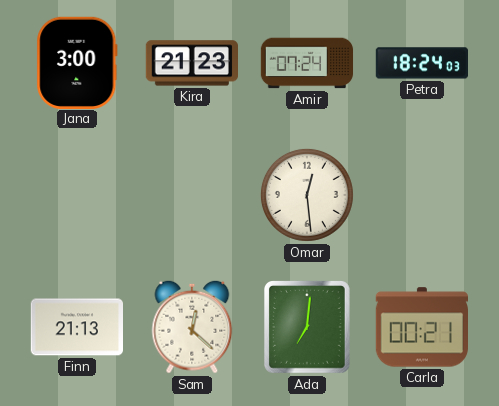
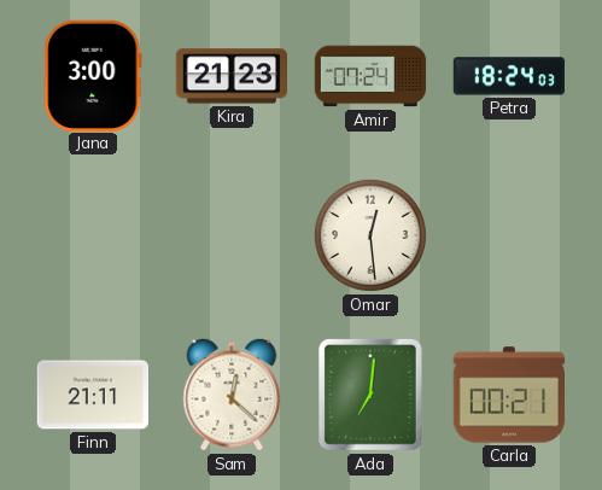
Finn: 21:13 -> 21:11
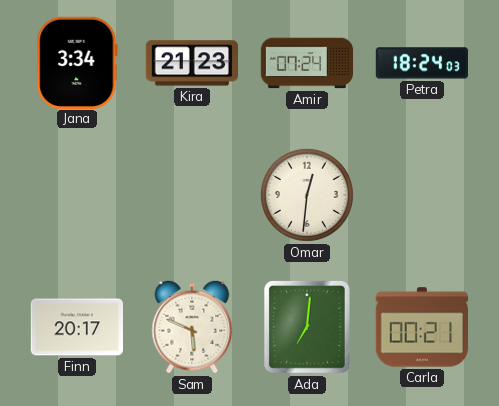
Jana: 3:00 -> 3:34
Omar: 12:29 -> 12:31
Finn: 21:11 -> 20:17
Sam: 12:22 -> 5:49
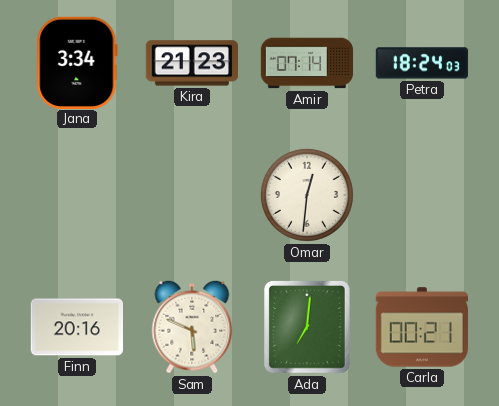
Amir: 07:24 -> 07:14
Finn: 20:17 -> 20:16
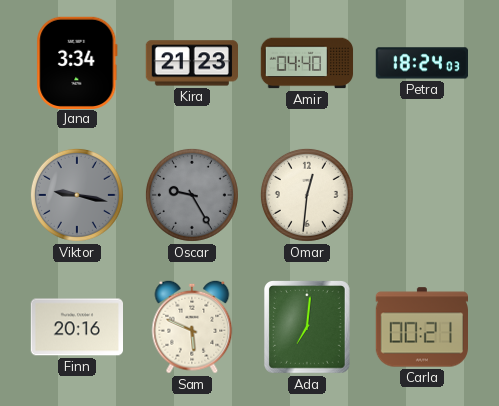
Amir: 07:14 -> 04:40
Viktor: none -> 9:17
Oscar: none -> 9:25
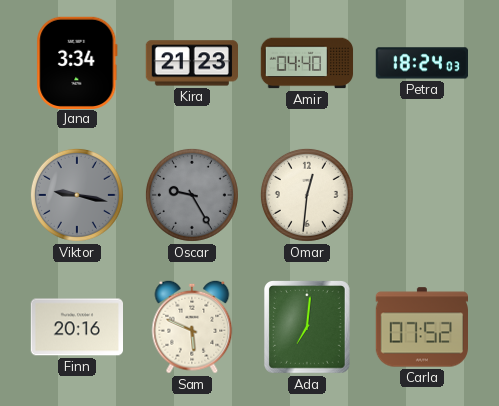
Carla: 00:21 -> 07:52
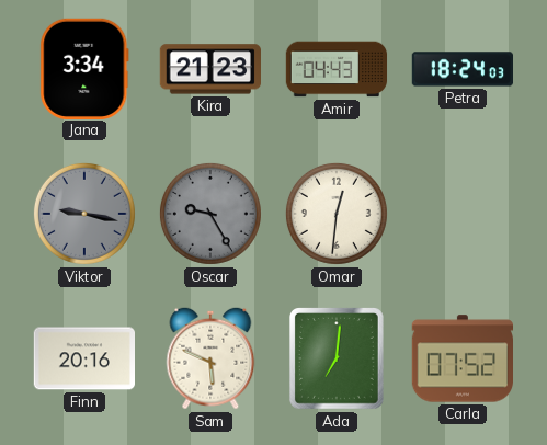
Amir: 04:40 -> 04:43
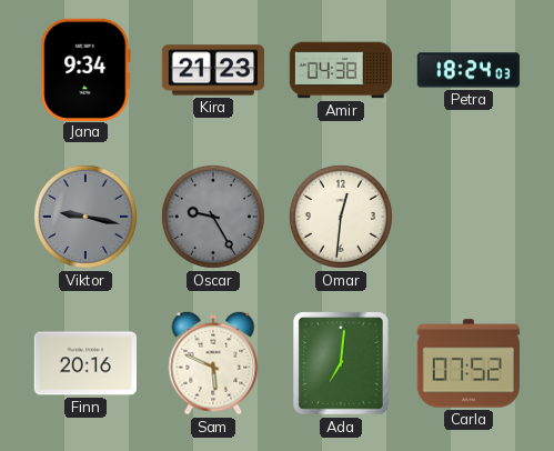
Jana: 3:34 -> 9:34
Amir: 04:43 -> 04:38
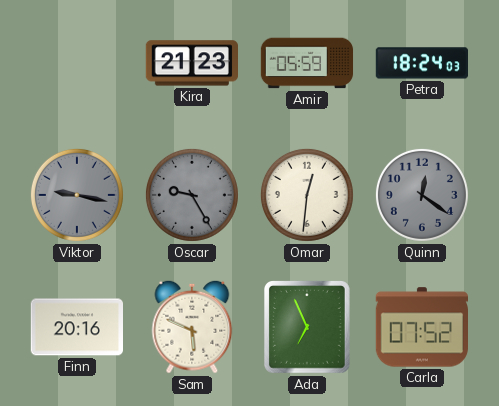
Jana: 9:34 -> none
Amir: 04:38 -> 05:59
Quinn: none -> 12:21
Ada: 7:01 -> 6:56
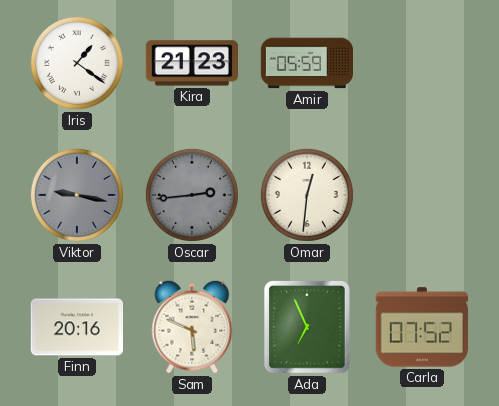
Iris: none -> 1:21
Petra: 18:24 -> none
Oscar: 9:25 -> 2:44
Quinn: 12:21 -> none
